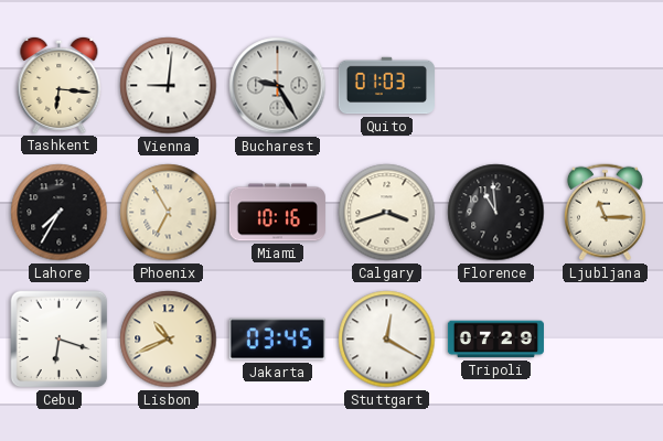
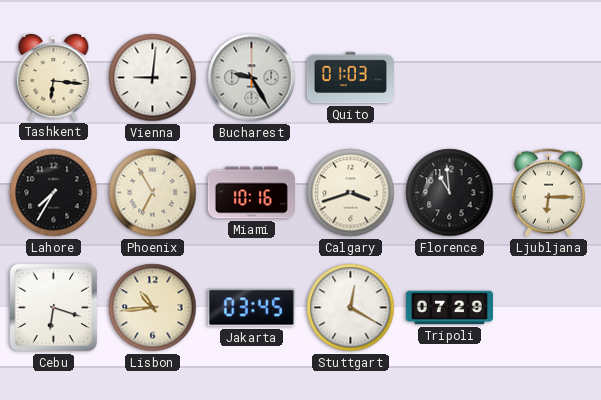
Ljubljana: 11:15 -> 6:15
Lisbon: 10:41 -> 10:44
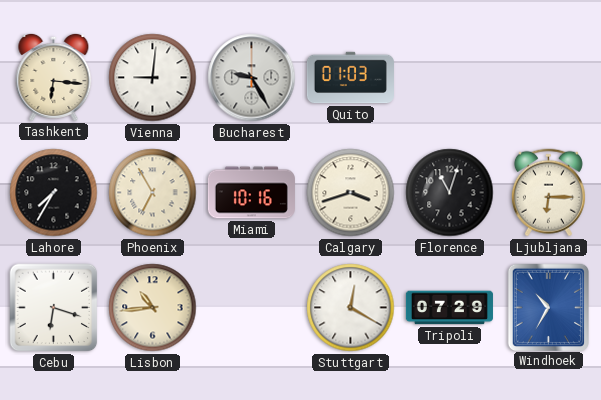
Florence: 10:59 -> 11:03
Jakarta: 03:45 -> none
Windhoek: none -> 10:35
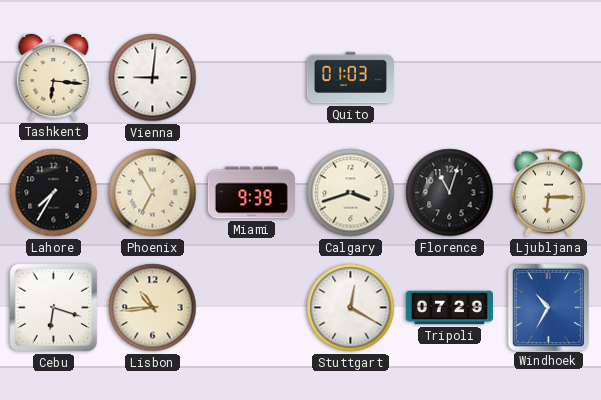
Bucharest: 9:25 -> none
Miami: 10:16 -> 9:39
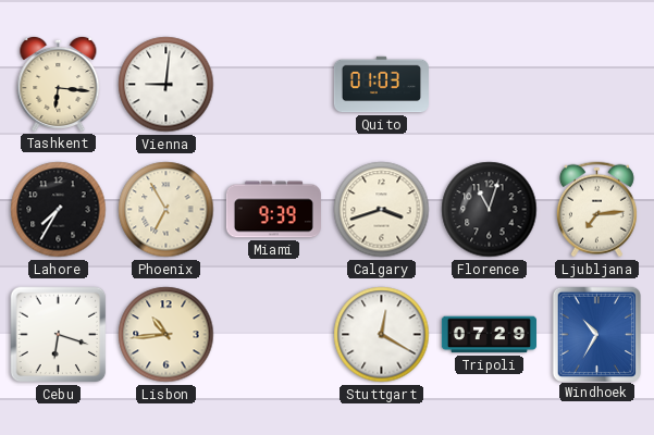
Ljubljana: 6:15 -> 7:14
